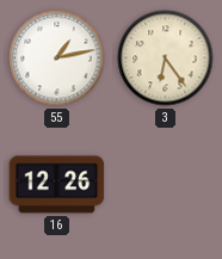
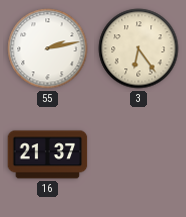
55: 1:13 -> 2:13
16: 12:26 -> 21:37
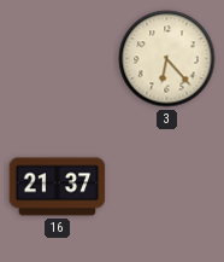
55: 2:13 -> none
3: 6:24 -> 6:23
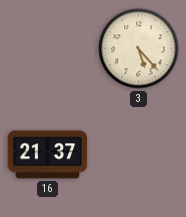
3: 6:23 -> 5:23
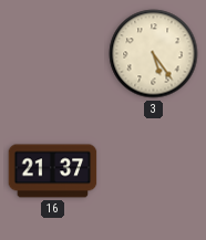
3: 5:23 -> 5:24
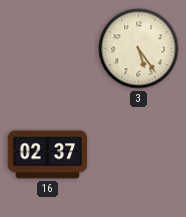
16: 21:37 -> 02:37
